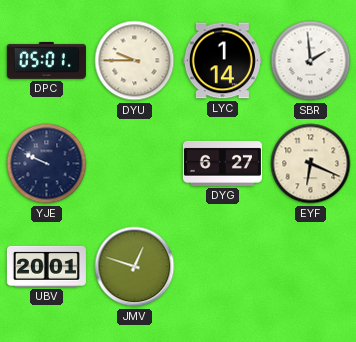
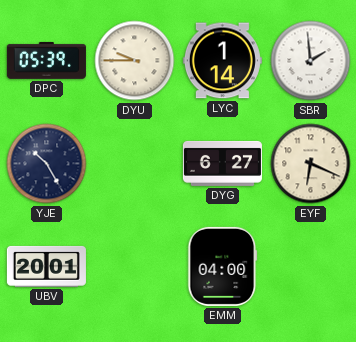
DPC: 05:01 -> 05:39
YJE: 9:49 -> 10:25
JMV: 12:48 -> none
EMM: none -> 04:00
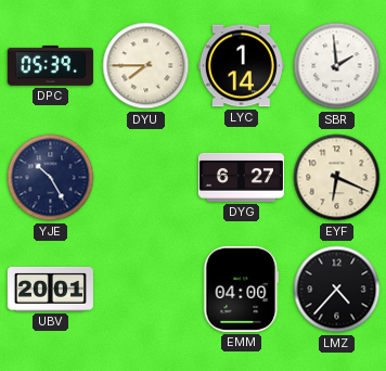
DYU: 9:45 -> 7:45
LMZ: none -> 4:37
